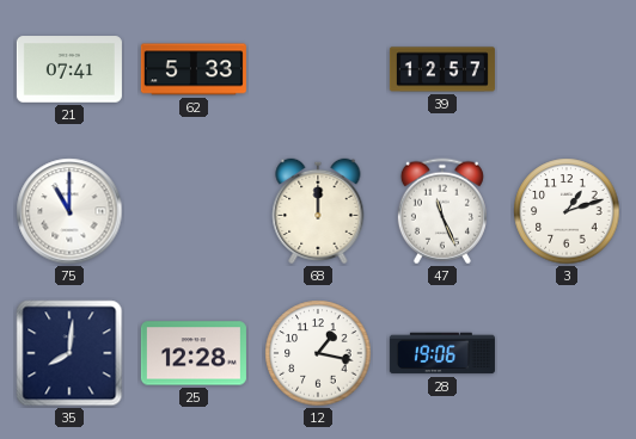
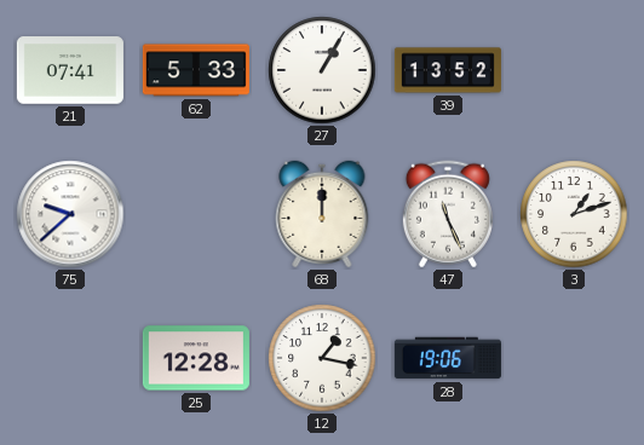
27: none -> 1:05
39: 12:57 -> 13:52
75: 11:00 -> 9:38
35: 8:01 -> none
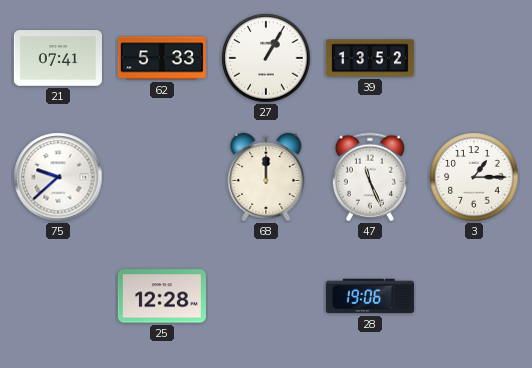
3: 1:12 -> 1:15
12: 1:17 -> none
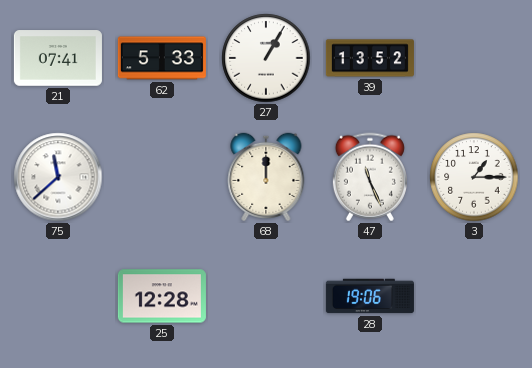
75: 9:38 -> 11:38
